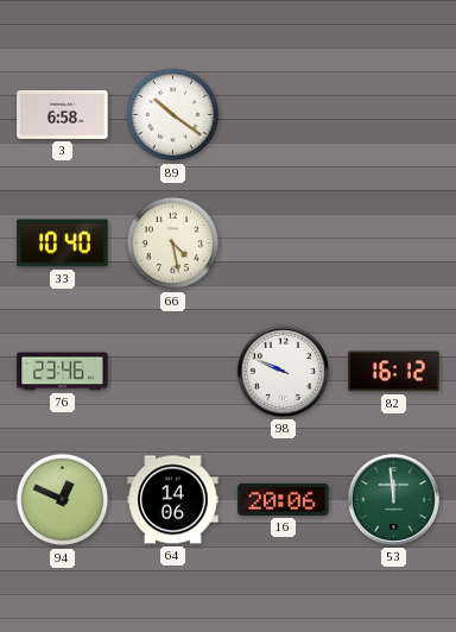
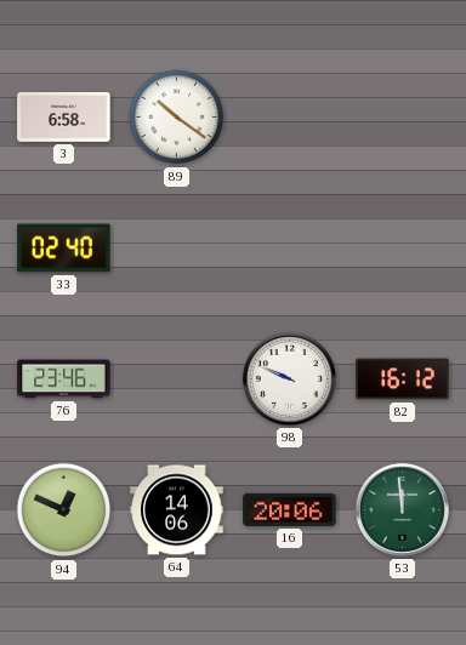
33: 10:40 -> 02:40
66: 4:28 -> none
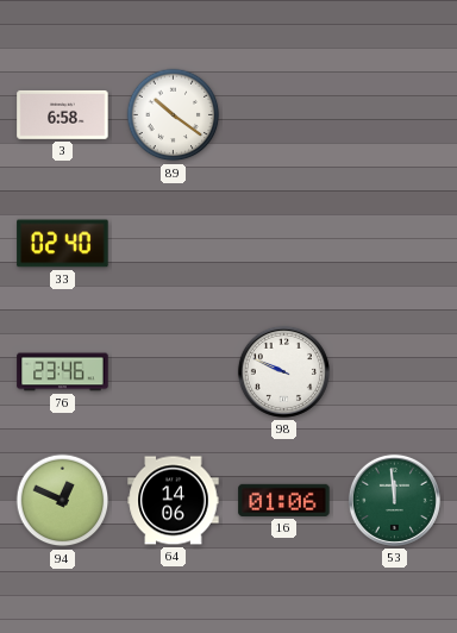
82: 16:12 -> none
16: 20:06 -> 01:06
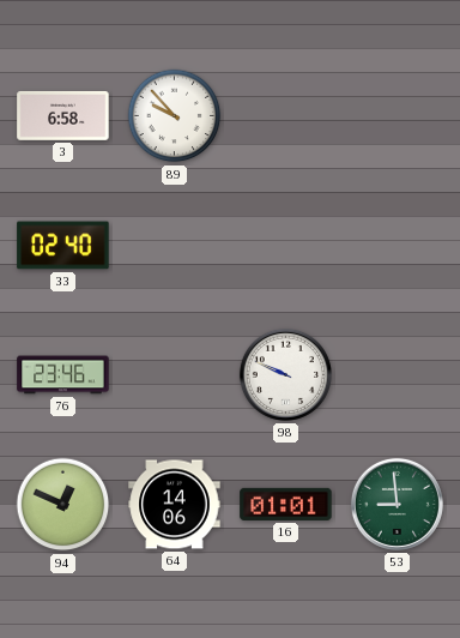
89: 10:21 -> 9:53
16: 01:06 -> 01:01
53: 11:59 -> 8:59
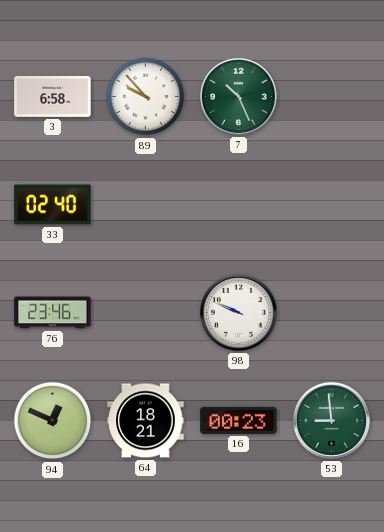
7: none -> 10:26
64: 14:06 -> 18:21
16: 01:01 -> 00:23
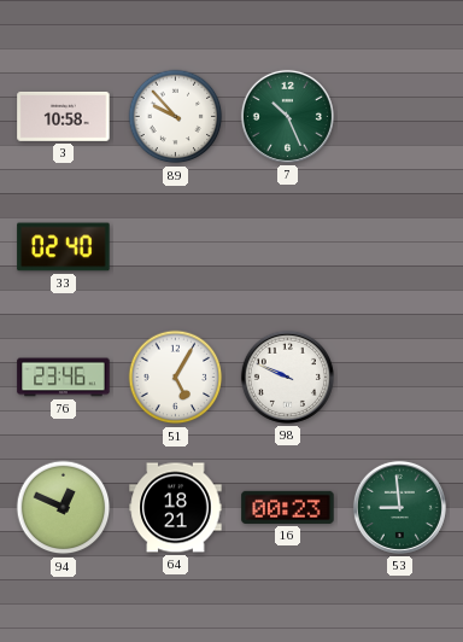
3: 6:58 -> 10:58
51: none -> 5:05
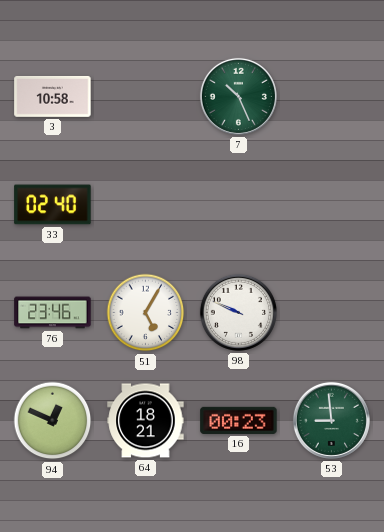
89: 9:53 -> none
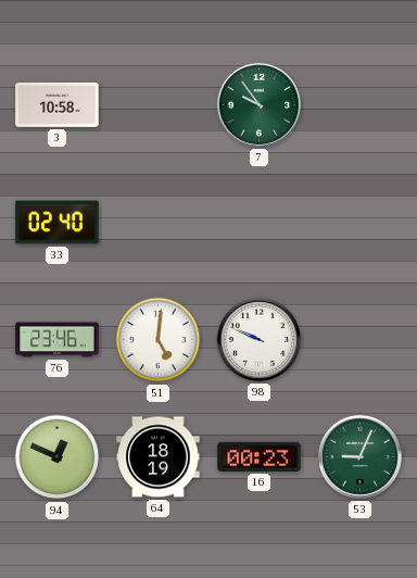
7: 10:26 -> 9:54
51: 5:05 -> 5:01
64: 18:21 -> 18:19
53: 8:59 -> 9:04
